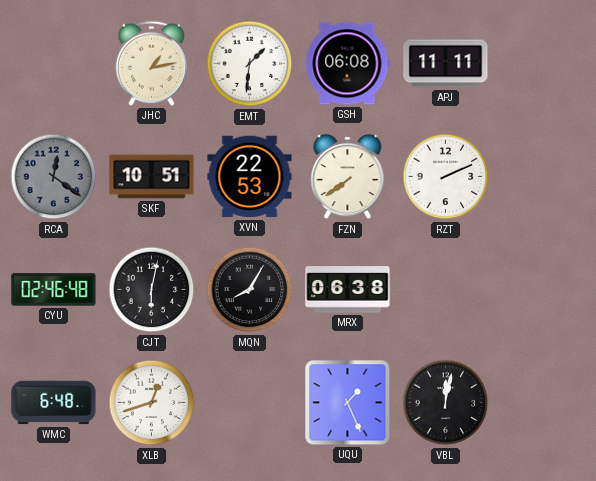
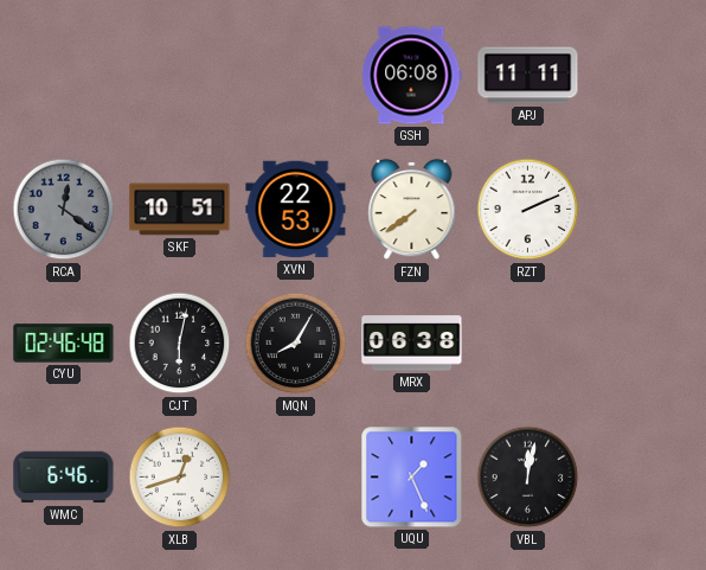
JHC: 1:13 -> none
EMT: 1:31 -> none
WMC: 6:48 -> 6:46
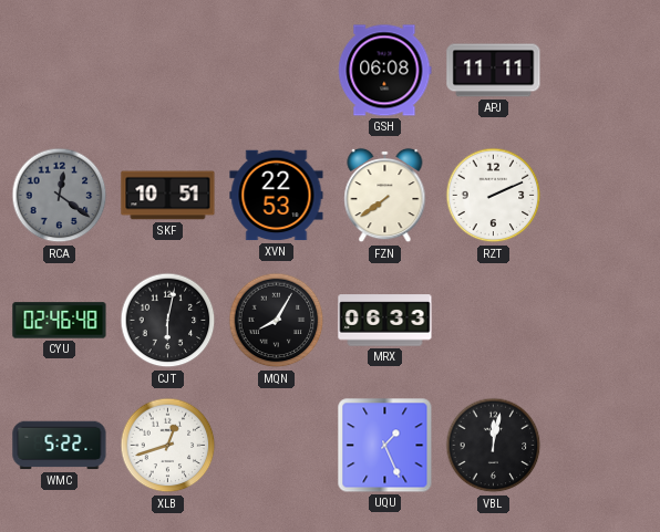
MRX: 06:38 -> 06:33
WMC: 6:46 -> 5:22
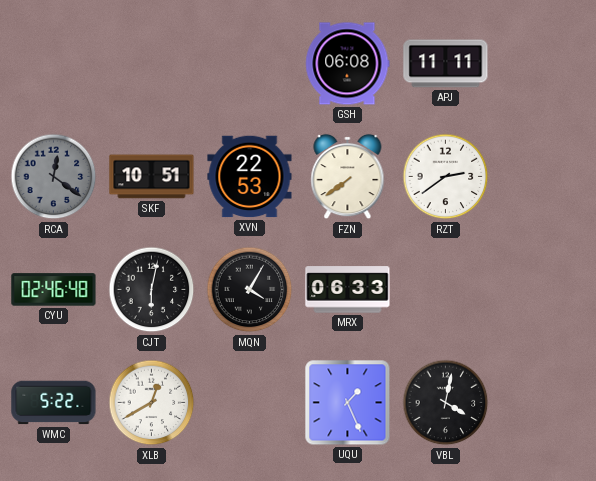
RZT: 2:11 -> 2:39
MQN: 8:05 -> 4:05
XLB: 12:42 -> 12:40
VBL: 12:02 -> 4:02
